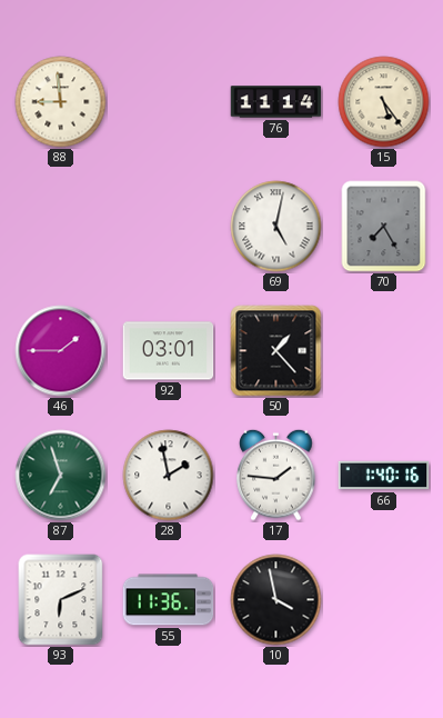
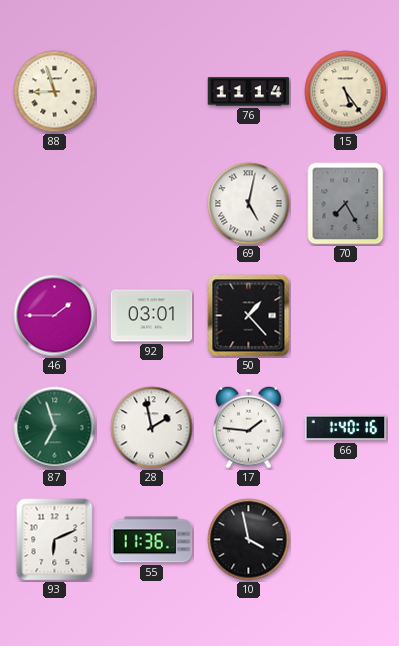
88: 8:59 -> 8:57
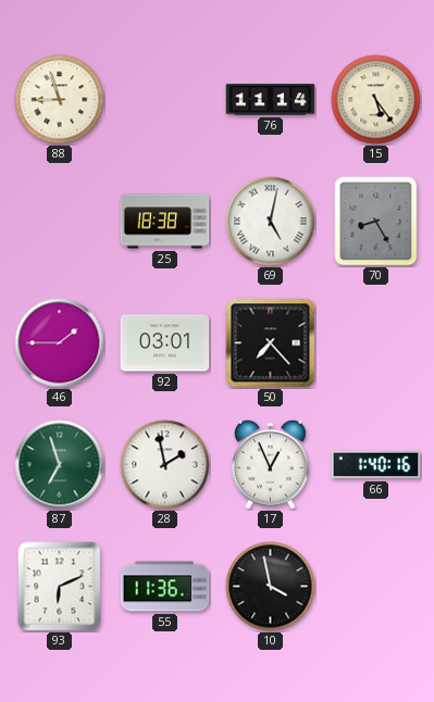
25: none -> 18:38
70: 7:25 -> 8:25
50: 1:23 -> 7:23
17: 1:46 -> 12:56
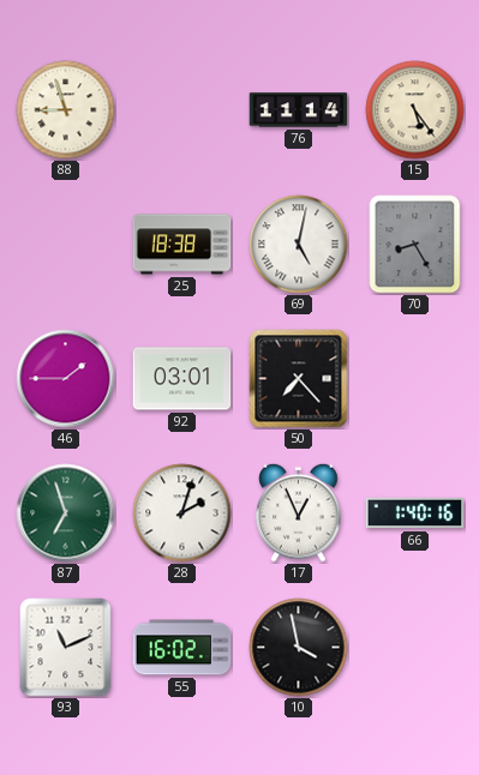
28: 1:58 -> 2:03
93: 6:11 -> 11:11
55: 11:36 -> 16:02
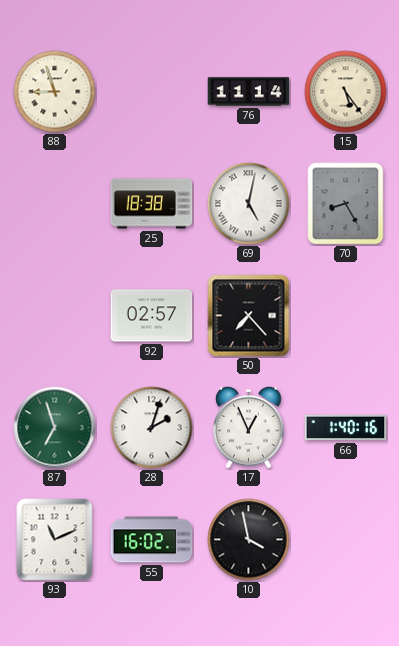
46: 1:45 -> none
92: 03:01 -> 02:57
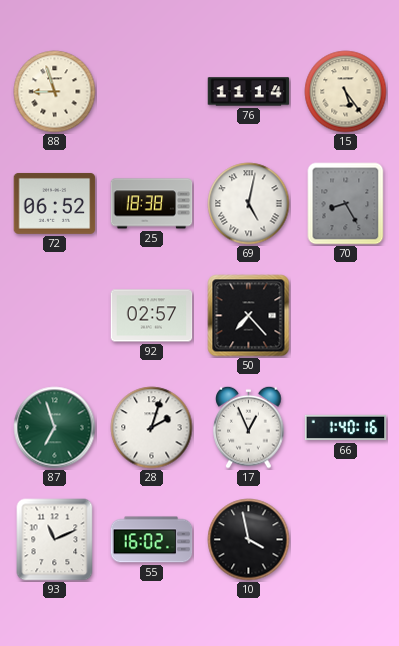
72: none -> 06:52
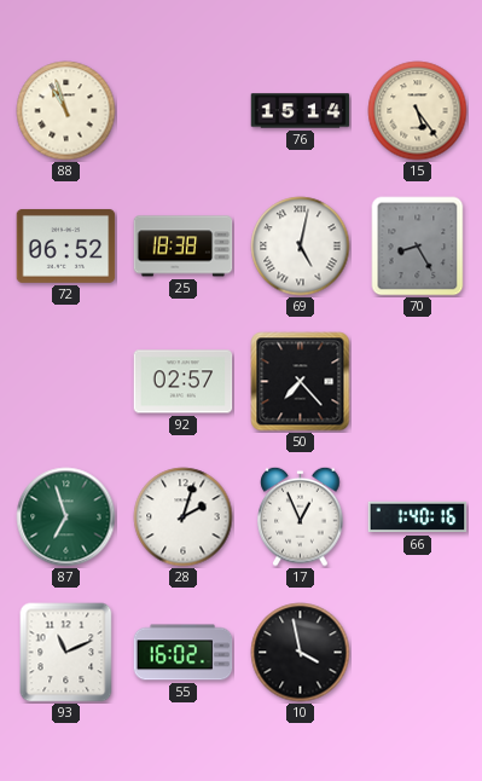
88: 8:57 -> 10:57
76: 11:14 -> 15:14
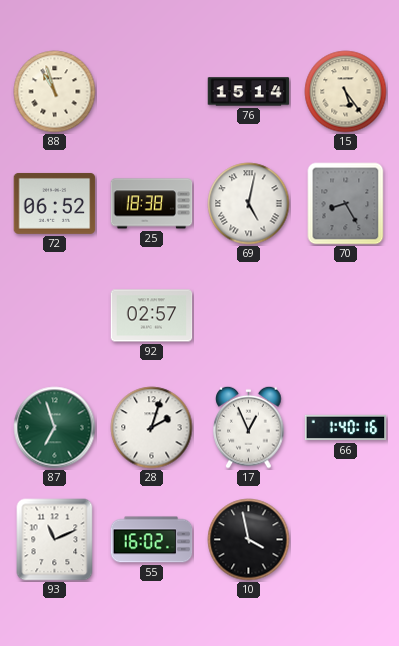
50: 7:23 -> none
